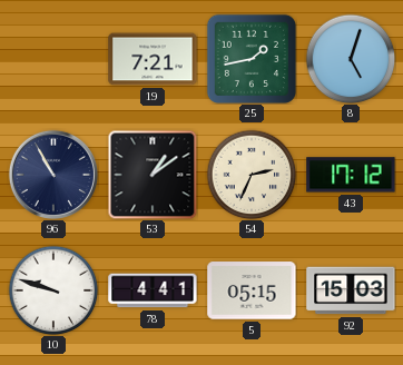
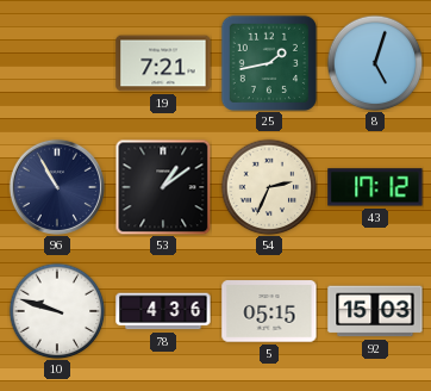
78: 4:41 -> 4:36
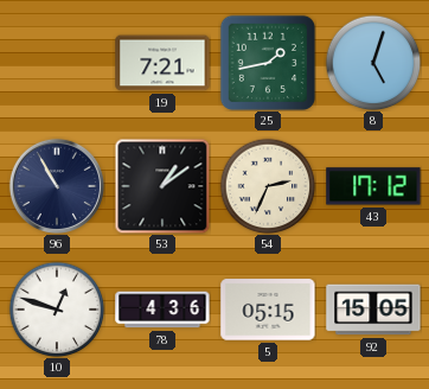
10: 9:48 -> 12:48
92: 15:03 -> 15:05
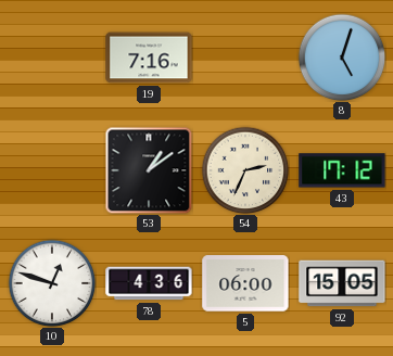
19: 7:21 -> 7:16
25: 1:43 -> none
96: 10:55 -> none
5: 05:15 -> 06:00
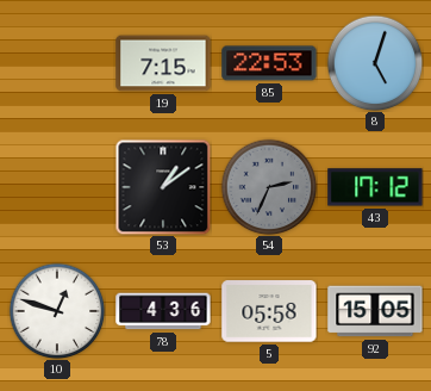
19: 7:16 -> 7:15
85: none -> 22:53
54 dial: cream -> grey
5: 06:00 -> 05:58
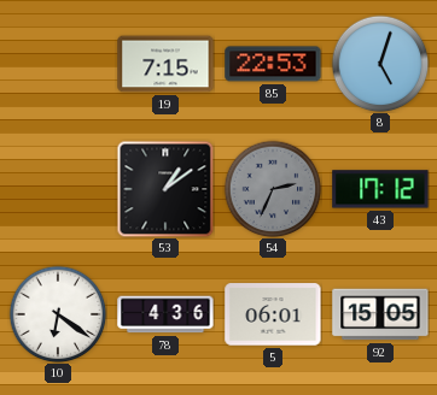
10: 12:48 -> 6:21
5: 05:58 -> 06:01
